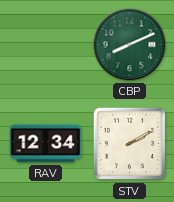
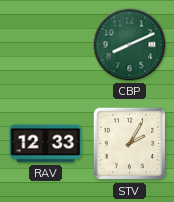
RAV: 12:34 -> 12:33
STV: 2:10 -> 2:05
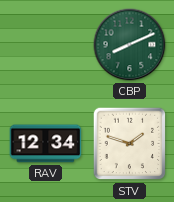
RAV: 12:33 -> 12:34
STV: 2:05 -> 1:48
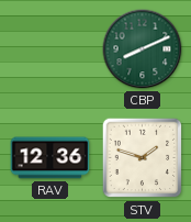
RAV: 12:34 -> 12:36
